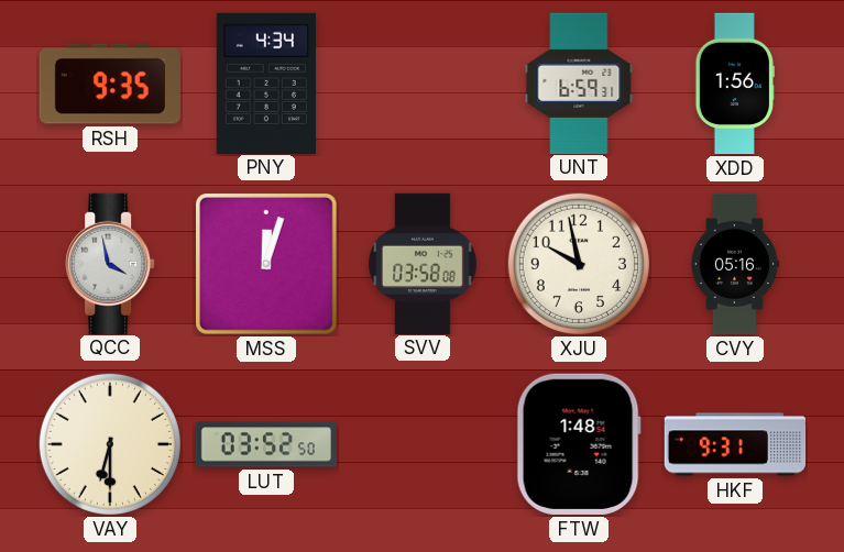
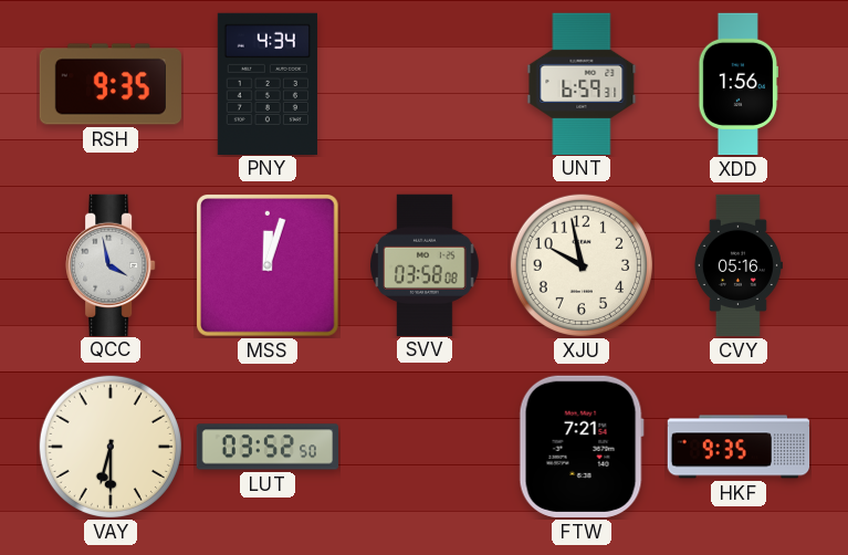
FTW: 1:48 -> 7:21
HKF: 9:31 -> 9:35
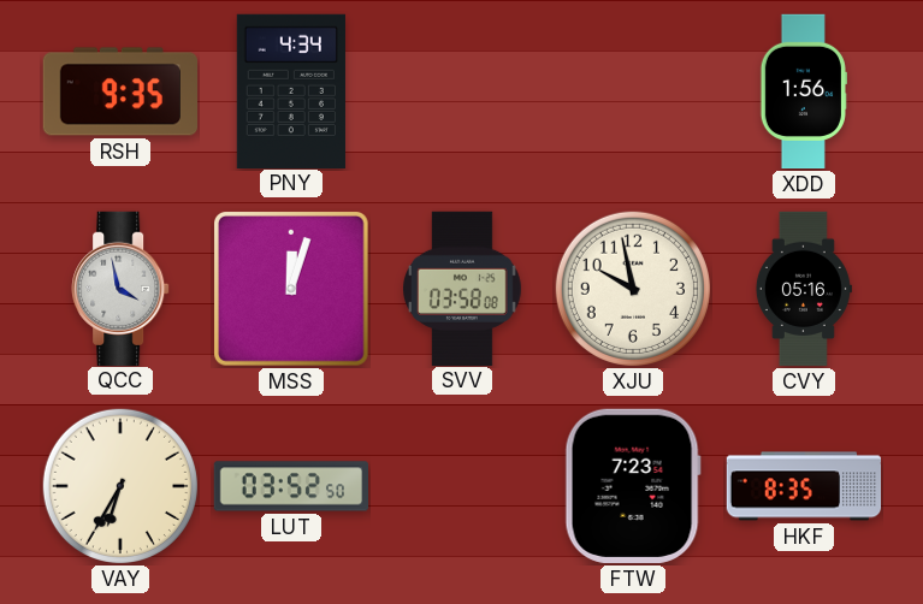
UNT: 6:59 -> none
VAY: 6:30 -> 6:35
FTW: 7:21 -> 7:23
HKF: 9:35 -> 8:35
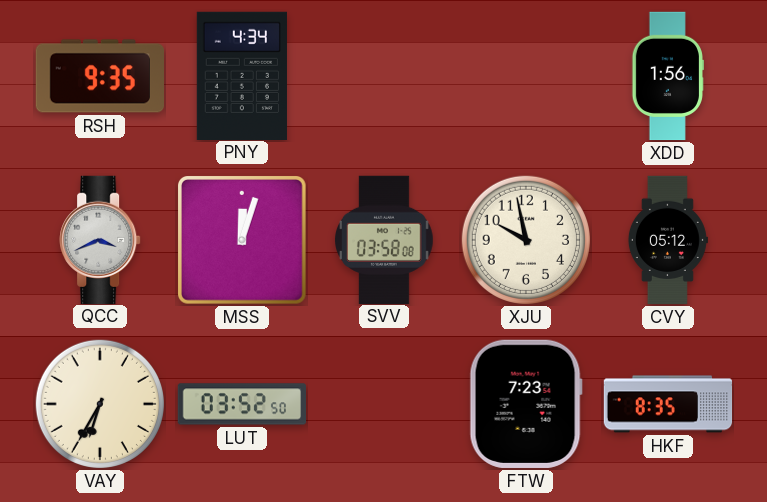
QCC: 3:58 -> 3:41
CVY: 05:16 -> 05:12
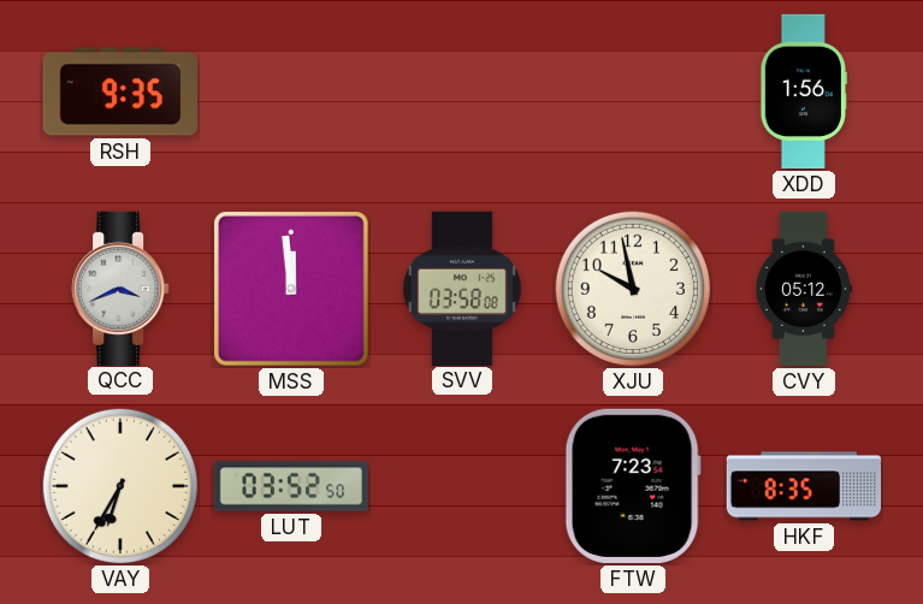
PNY: 4:34 -> none
MSS: 12:03 -> 11:59
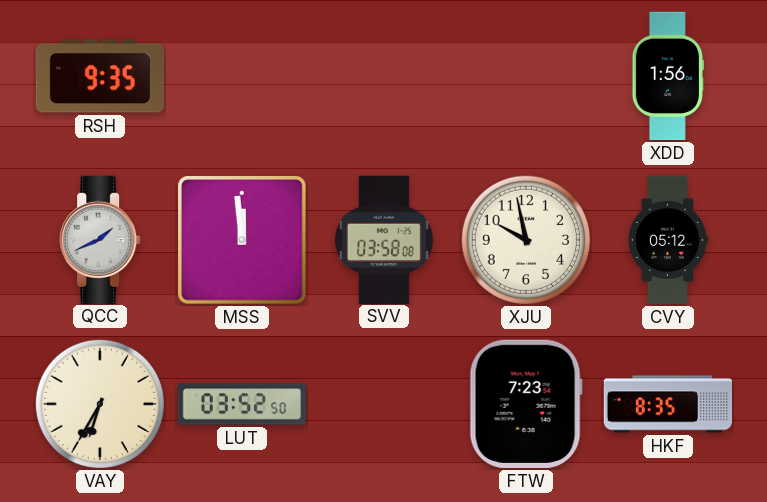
QCC: 3:41 -> 1:41
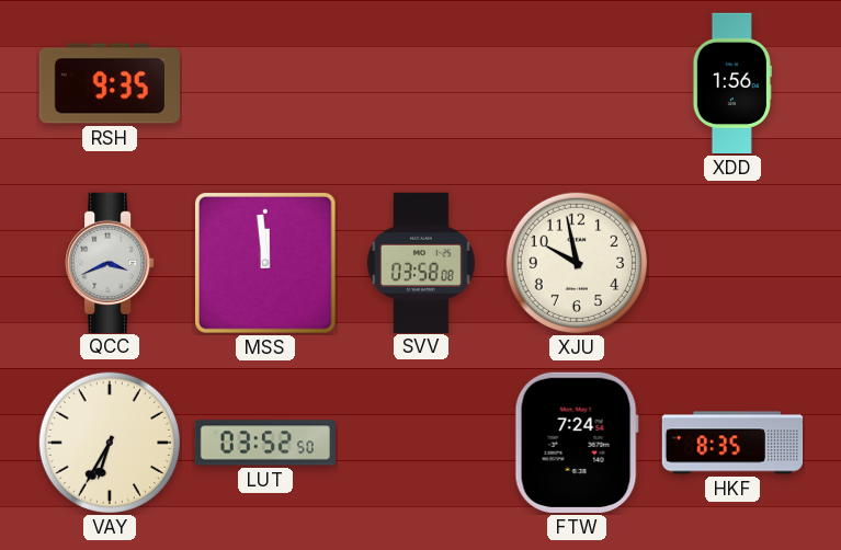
QCC: 1:41 -> 3:41
CVY: 05:12 -> none
FTW: 7:23 -> 7:24
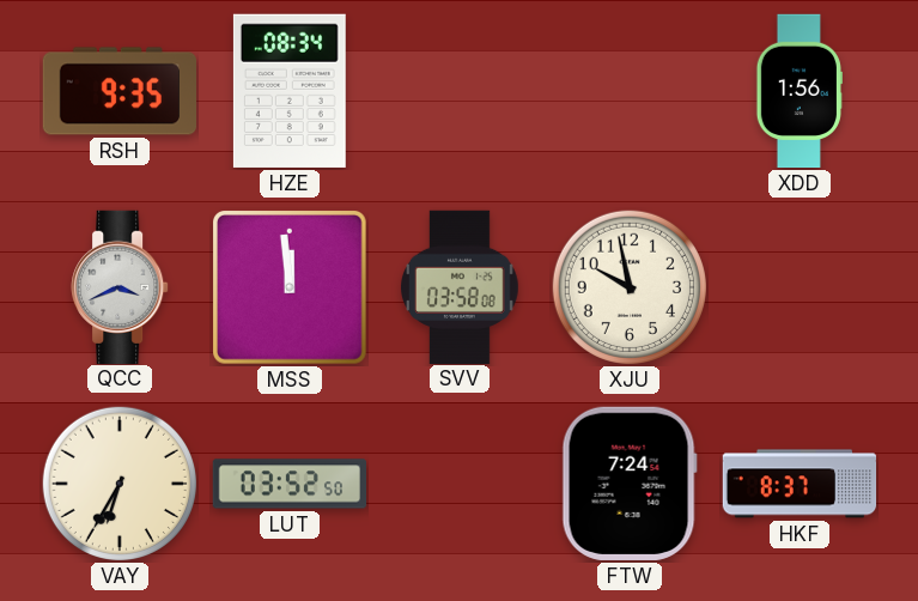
HZE: none -> 08:34
HKF: 8:35 -> 8:37
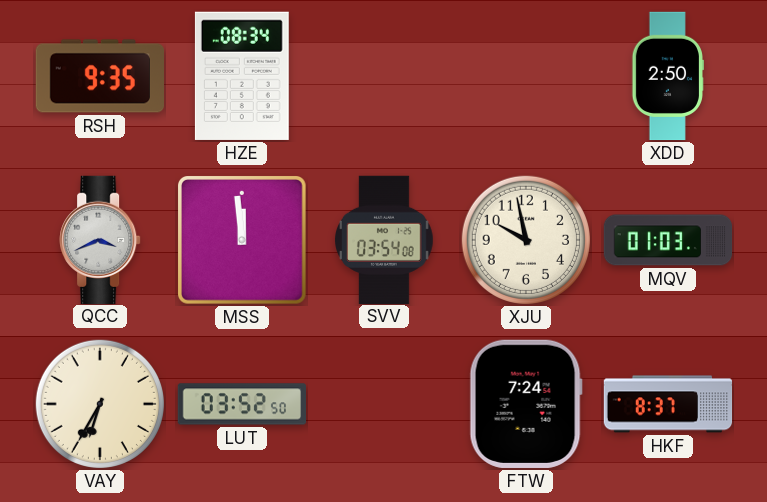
XDD: 1:56 -> 2:50
SVV: 03:58 -> 03:54
MQV: none -> 01:03
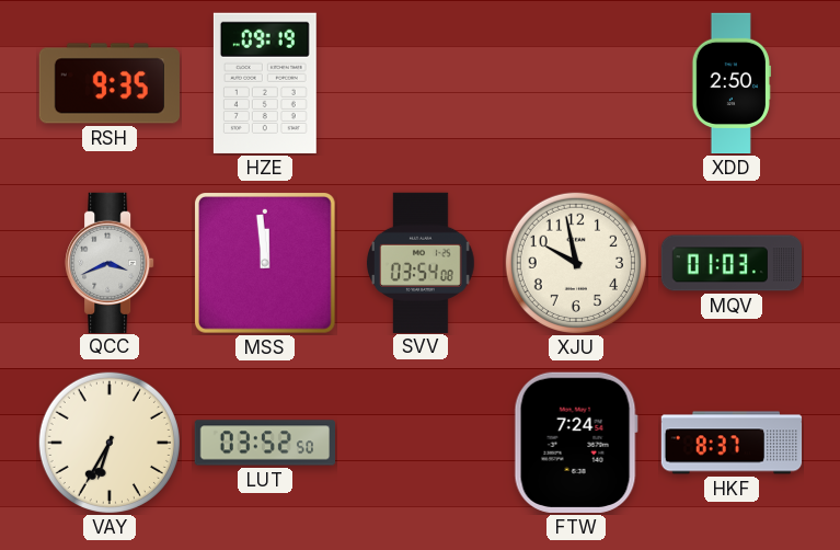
HZE: 08:34 -> 09:19
